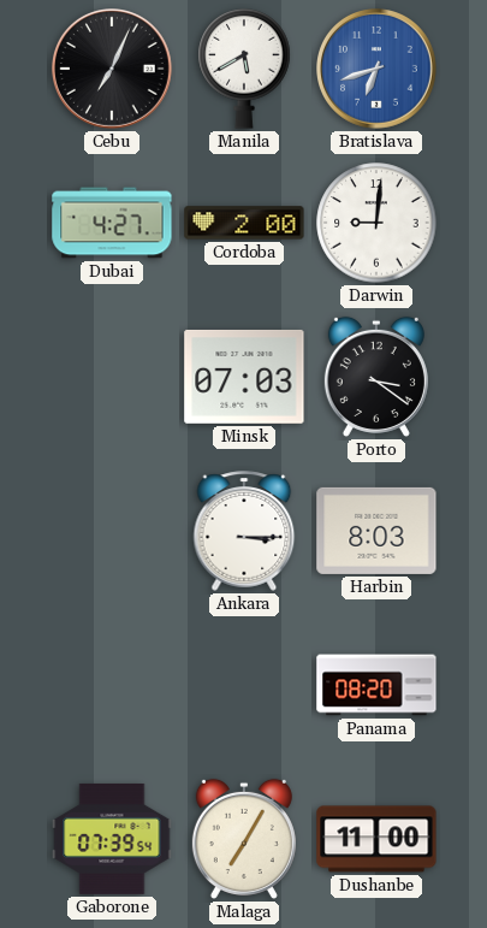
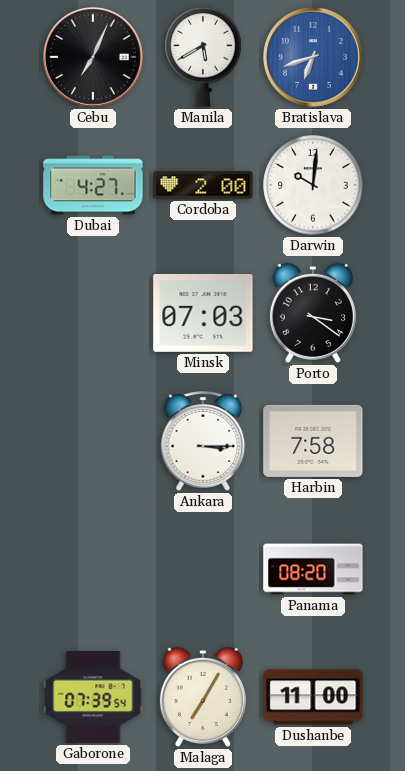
Darwin: 9:01 -> 10:01
Harbin: 8:03 -> 7:58
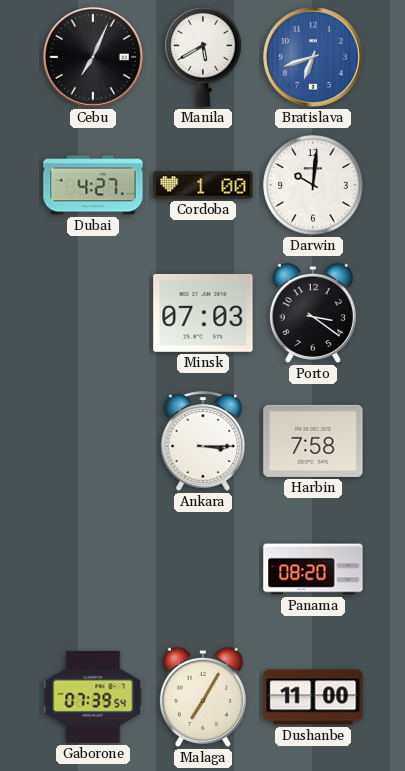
Cordoba: 2:00 -> 1:00
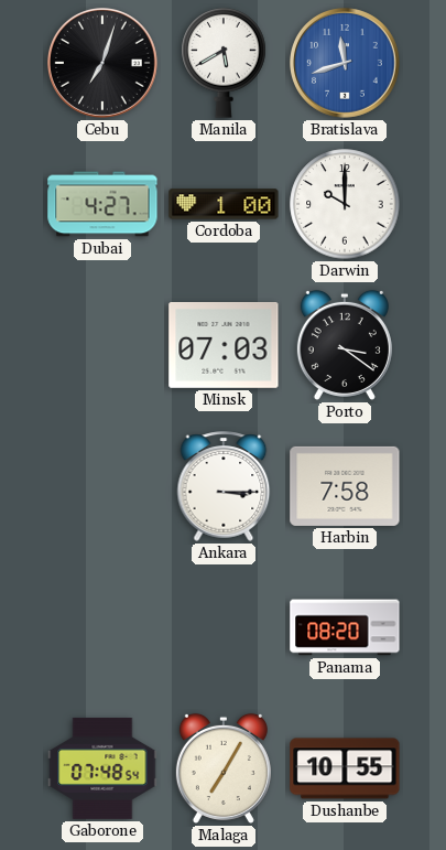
Cebu: 7:04 -> 7:03
Bratislava: 6:42 -> 11:42
Darwin: 10:01 -> 10:00
Gaborone: 07:39 -> 07:48
Dushanbe: 11:00 -> 10:55
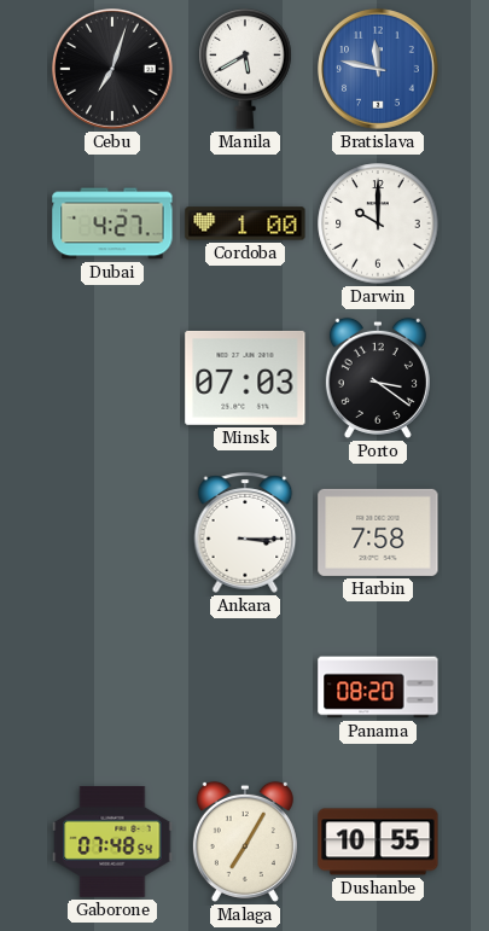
Bratislava: 11:42 -> 11:47
